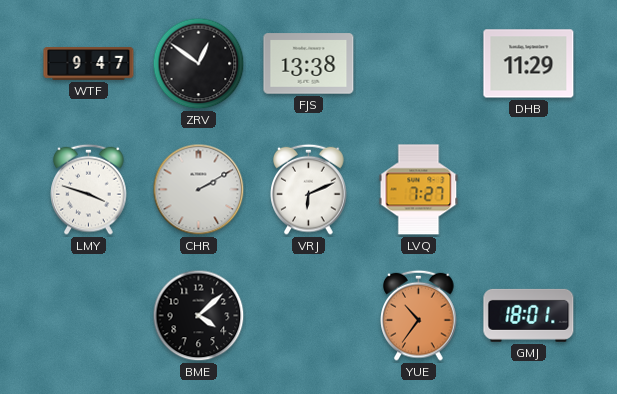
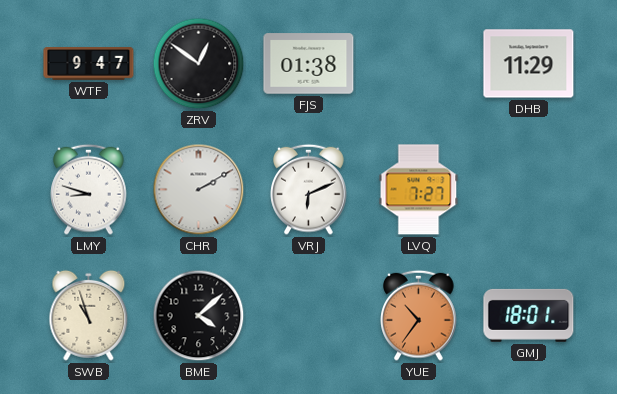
FJS: 13:38 -> 01:38
LMY: 3:48 -> 8:48
SWB: none -> 10:57
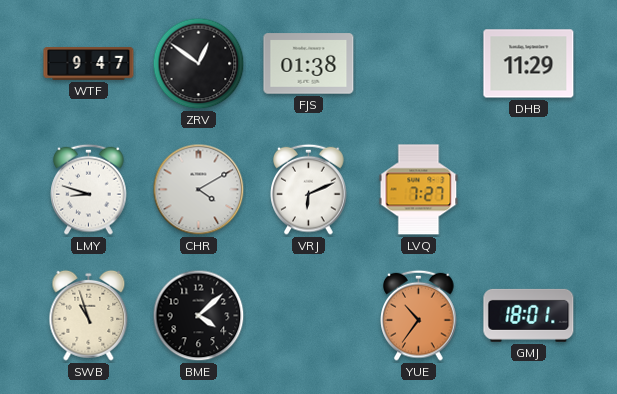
CHR: 2:10 -> 4:10
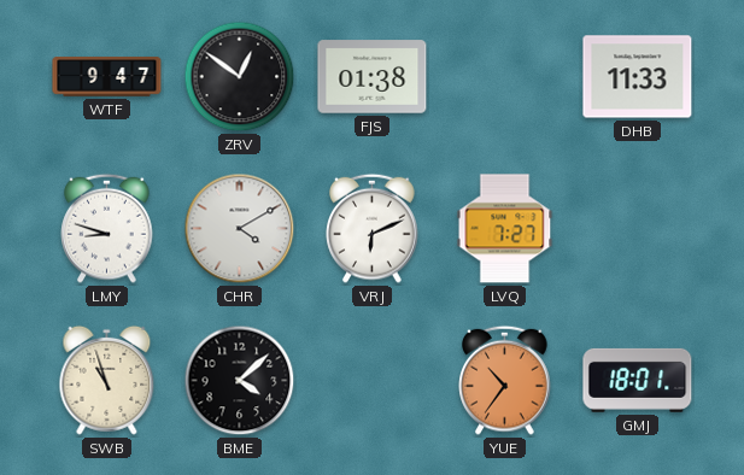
DHB: 11:29 -> 11:33
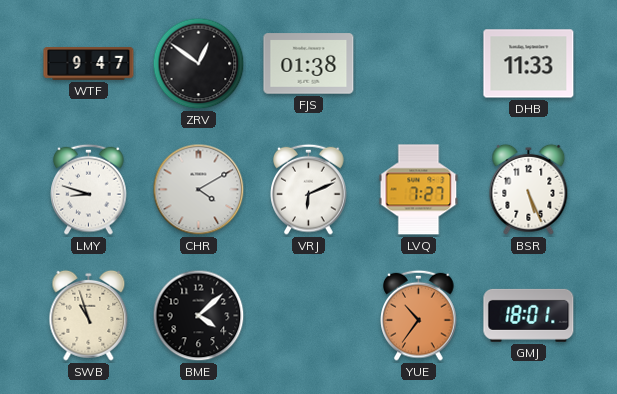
BSR: none -> 5:26
